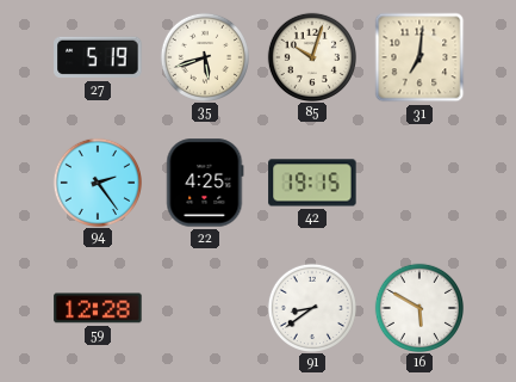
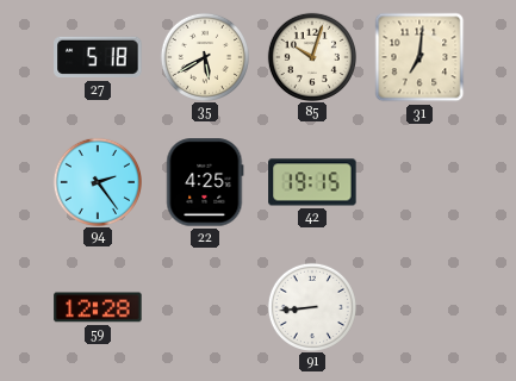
27: 5:19 -> 5:18
35: 5:42 -> 5:40
91: 8:39 -> 8:44
16: 5:50 -> none
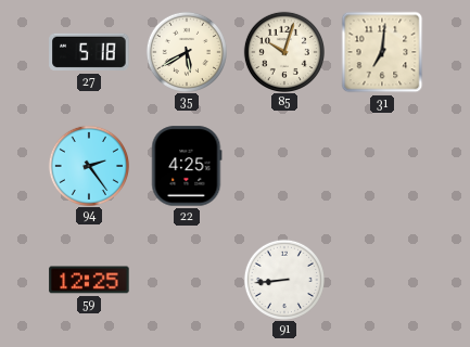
42: 19:15 -> none
59: 12:28 -> 12:25
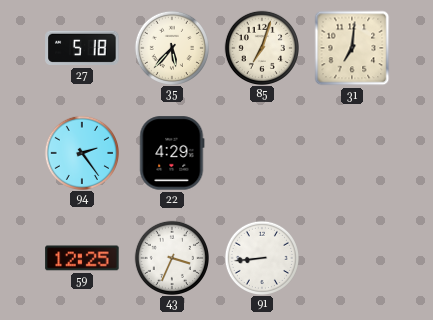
35: 5:40 -> 5:37
85: 10:03 -> 7:03
22: 4:25 -> 4:29
43: none -> 3:34
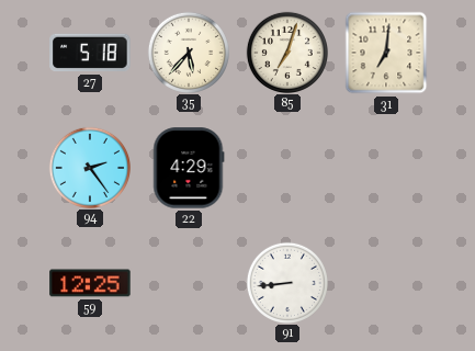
43: 3:34 -> none
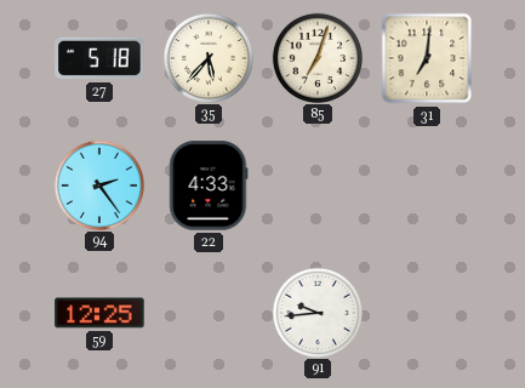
22: 4:29 -> 4:33
91: 8:44 -> 9:44
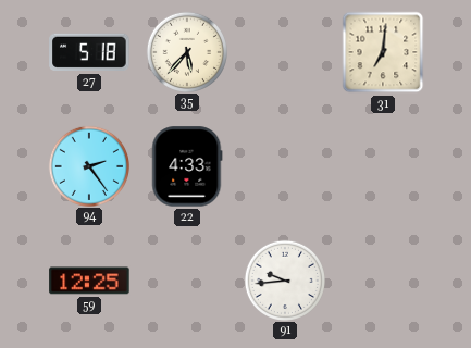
85: 7:03 -> none
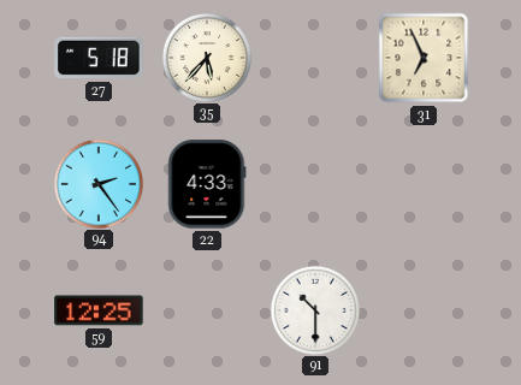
31: 7:01 -> 6:56
91: 9:44 -> 10:30
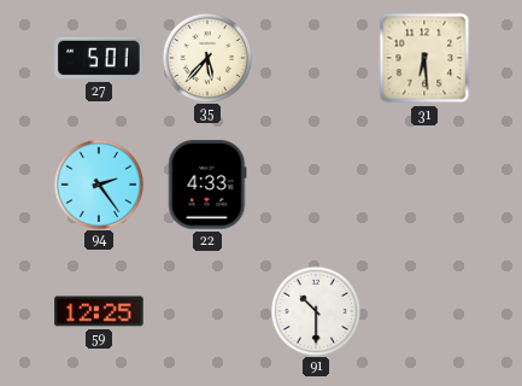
27: 5:18 -> 5:01
31: 6:56 -> 6:29
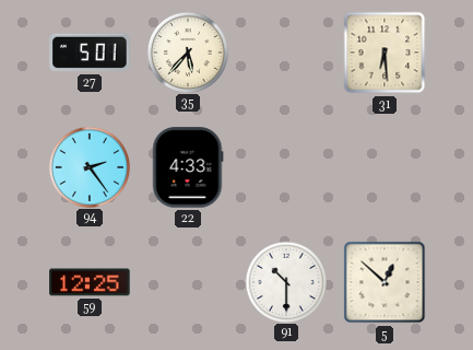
5: none -> 12:52
